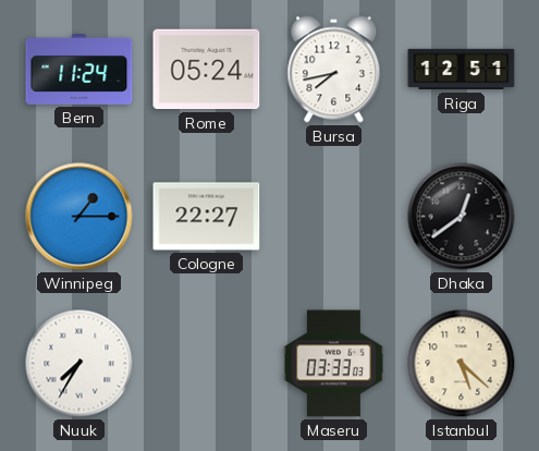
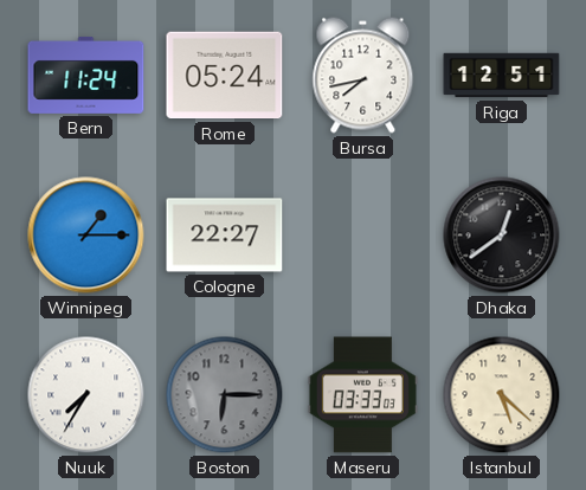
Boston: none -> 6:15
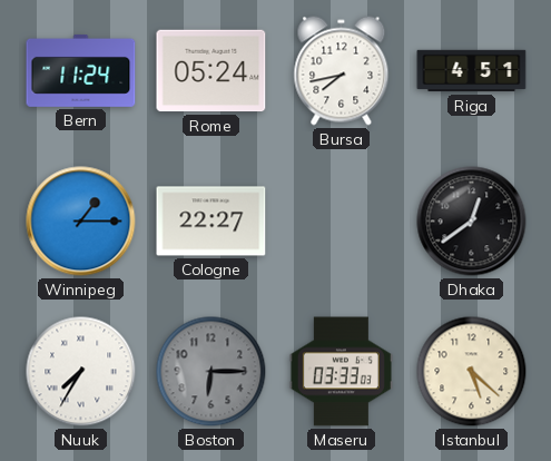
Riga: 12:51 -> 4:51
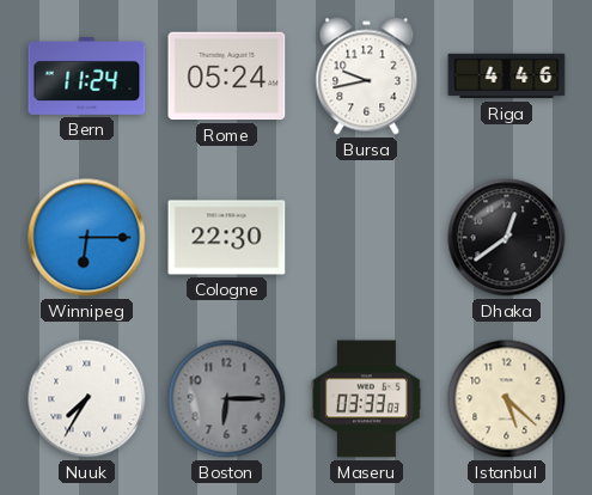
Bursa: 7:43 -> 9:43
Riga: 4:51 -> 4:46
Winnipeg: 1:15 -> 6:15
Cologne: 22:27 -> 22:30
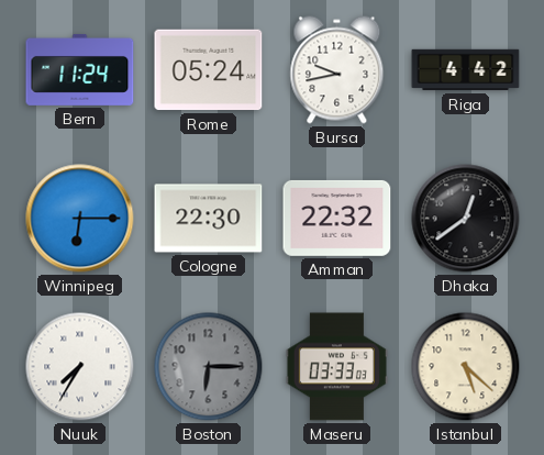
Riga: 4:46 -> 4:42
Amman: none -> 22:32
